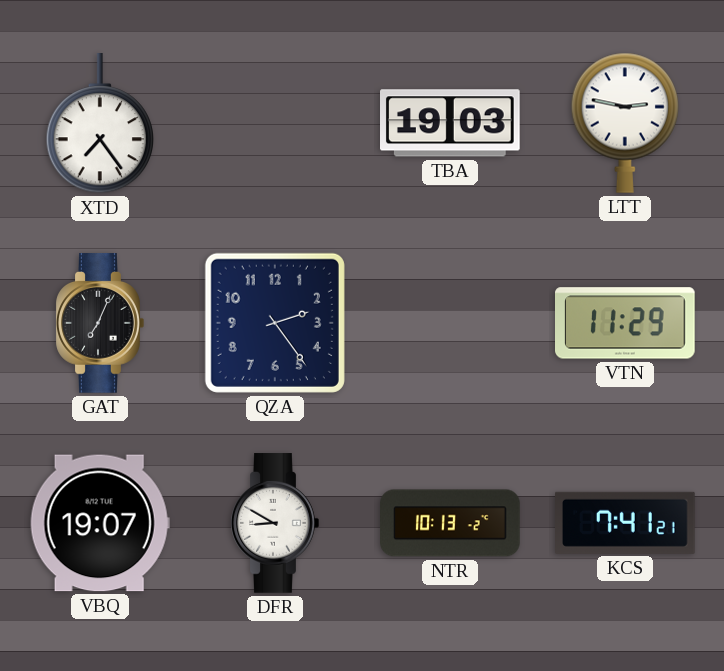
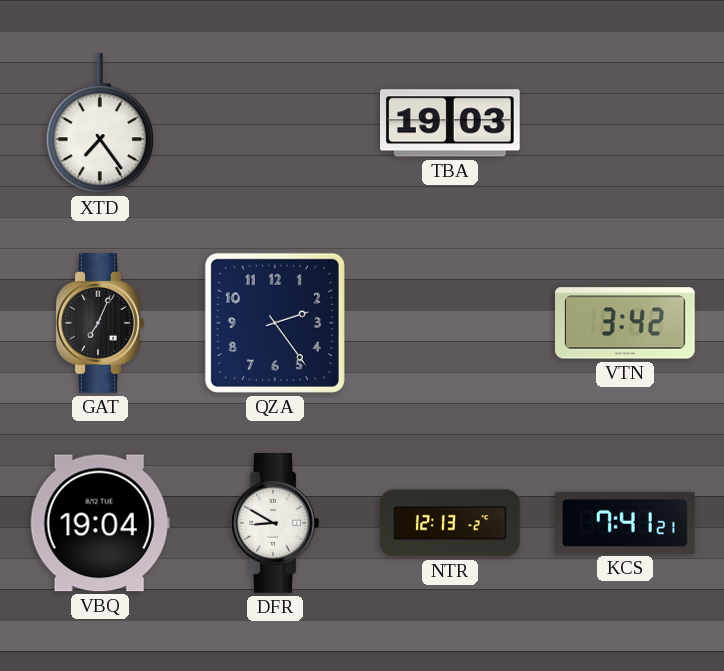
LTT: 2:47 -> none
VTN: 11:29 -> 3:42
VBQ: 19:07 -> 19:04
NTR: 10:13 -> 12:13
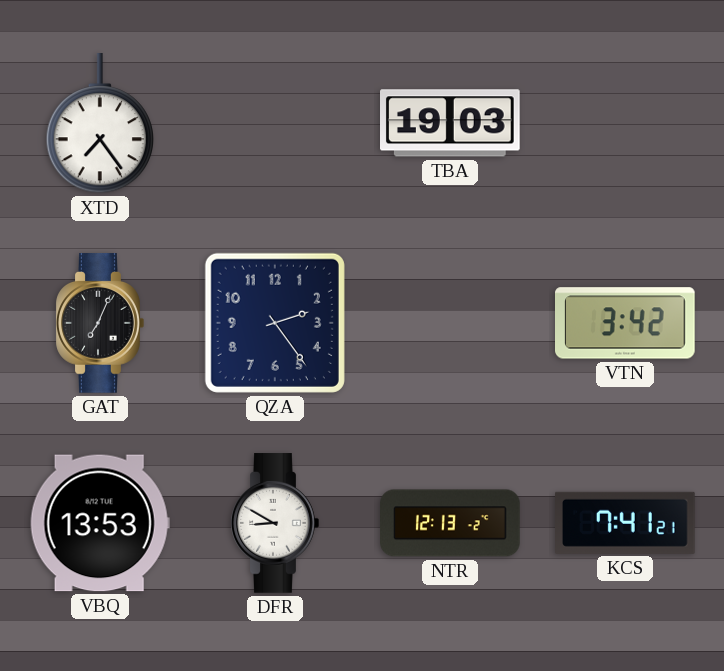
VBQ: 19:04 -> 13:53
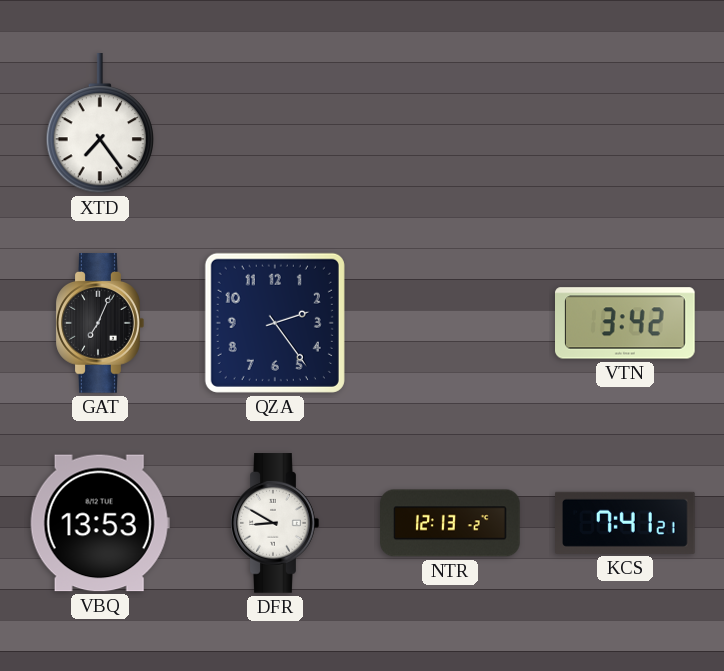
TBA: 19:03 -> none
